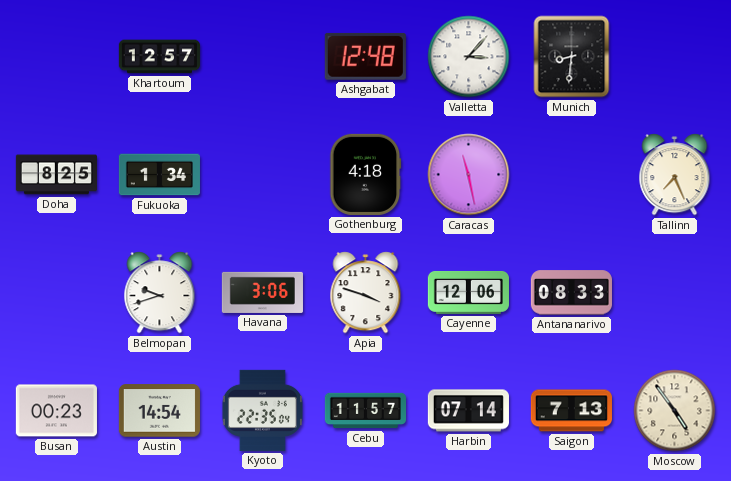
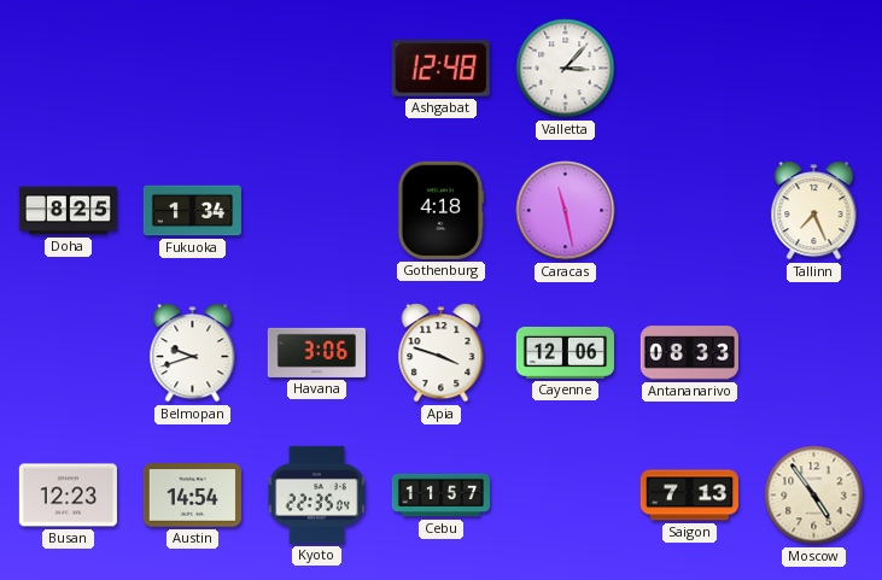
Khartoum: 12:57 -> none
Munich: 8:31 -> none
Busan: 00:23 -> 12:23
Harbin: 07:14 -> none
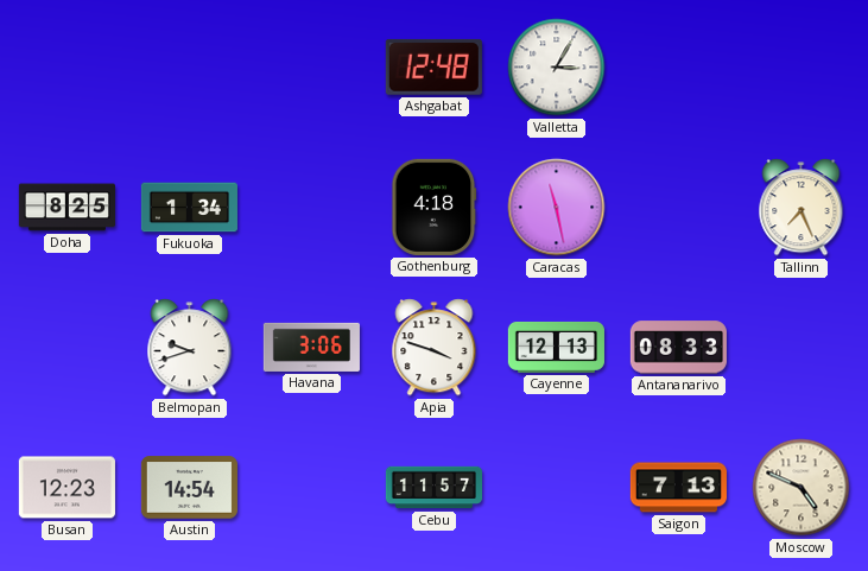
Valletta: 3:07 -> 3:05
Cayenne: 12:06 -> 12:13
Kyoto: 22:35 -> none
Moscow: 4:54 -> 4:49
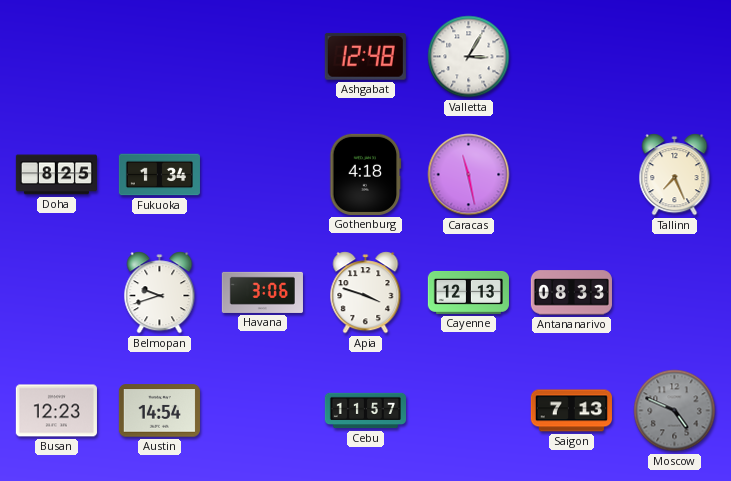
Moscow dial: cream -> grey
